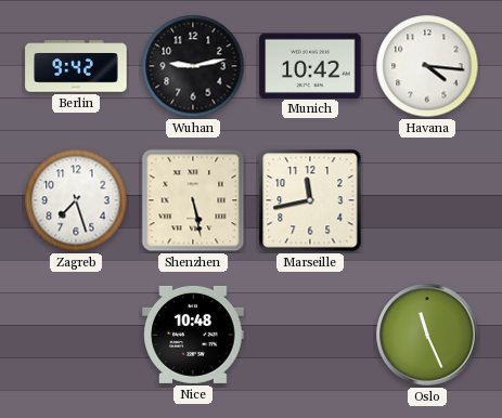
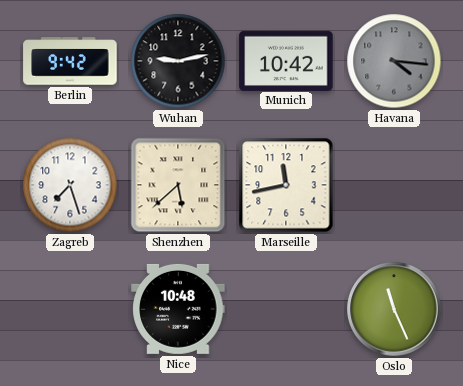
Havana dial: white -> grey
Shenzhen: 5:28 -> 5:38
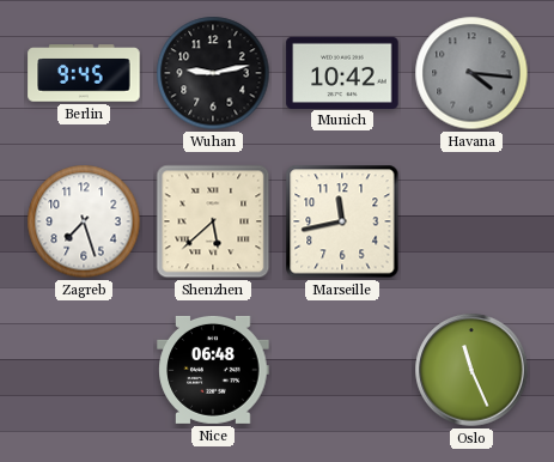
Berlin: 9:42 -> 9:45
Nice: 10:48 -> 06:48
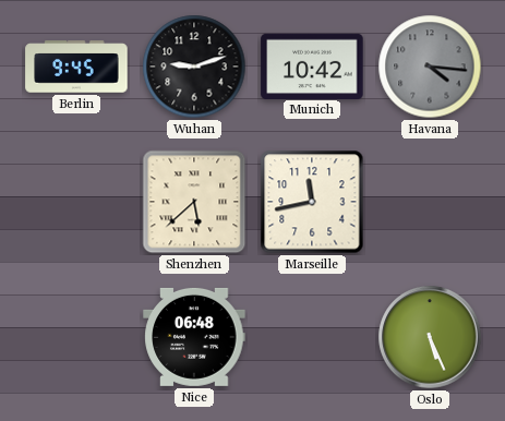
Wuhan: 9:13 -> 9:12
Zagreb: 7:27 -> none
Oslo: 11:26 -> 5:26
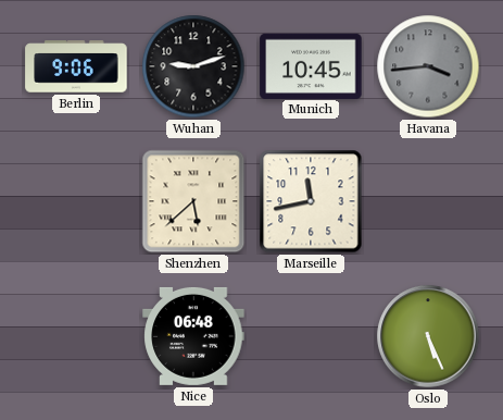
Berlin: 9:45 -> 9:06
Munich: 10:42 -> 10:45
Havana: 4:16 -> 3:44
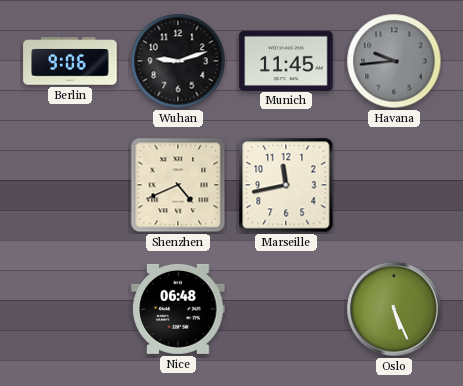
Munich: 10:45 -> 11:45
Havana: 3:44 -> 9:44
Shenzhen: 5:38 -> 4:41
